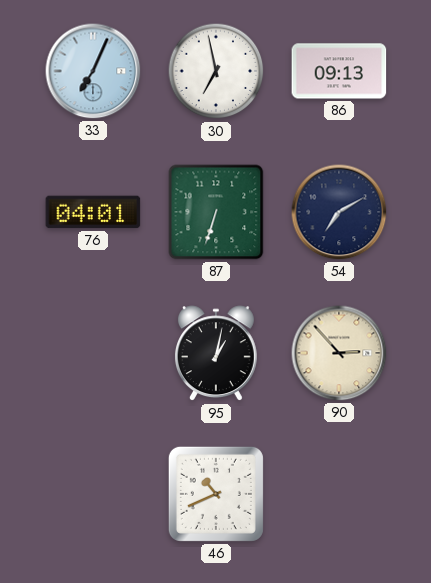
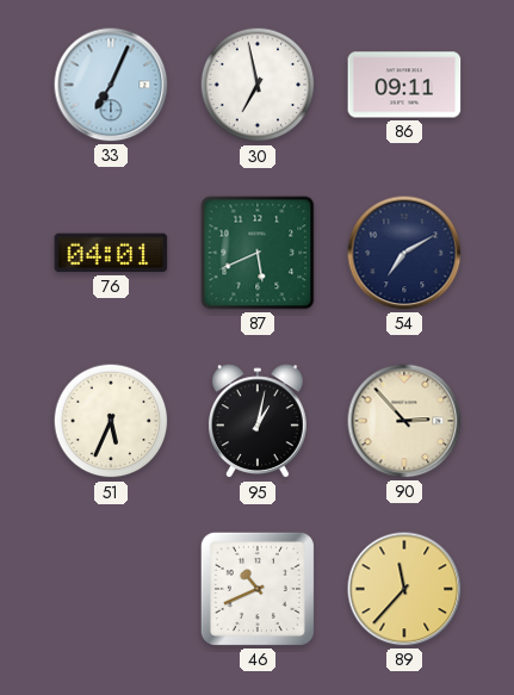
86: 09:13 -> 09:11
87: 6:33 -> 5:41
51: none -> 5:34
89: none -> 11:37
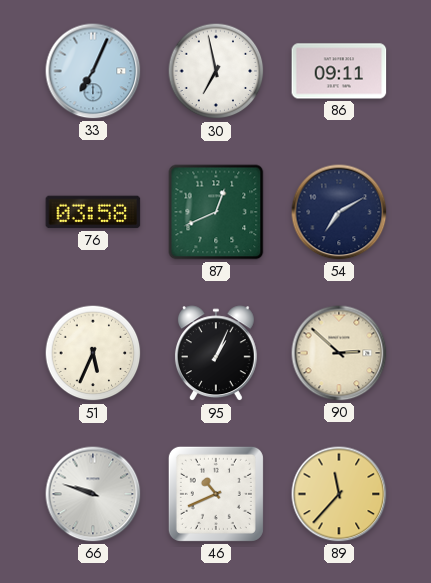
76: 04:01 -> 03:58
87: 5:41 -> 12:41
95: 1:02 -> 1:04
90: 2:53 -> 2:52
66: none -> 9:48
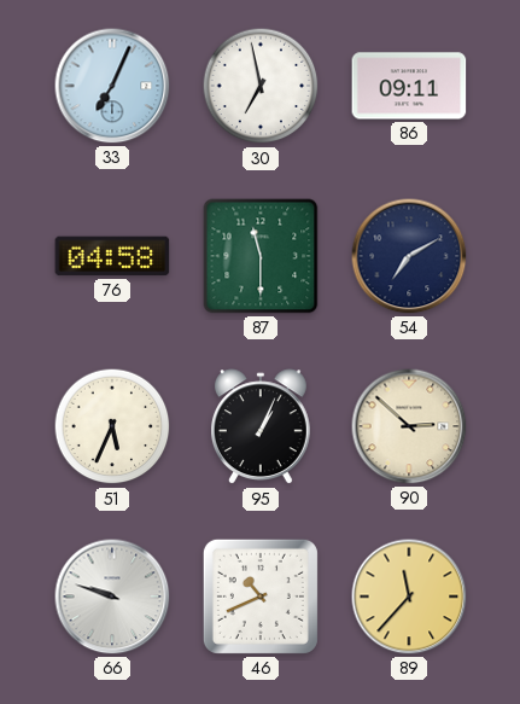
76: 03:58 -> 04:58
87: 12:41 -> 11:30
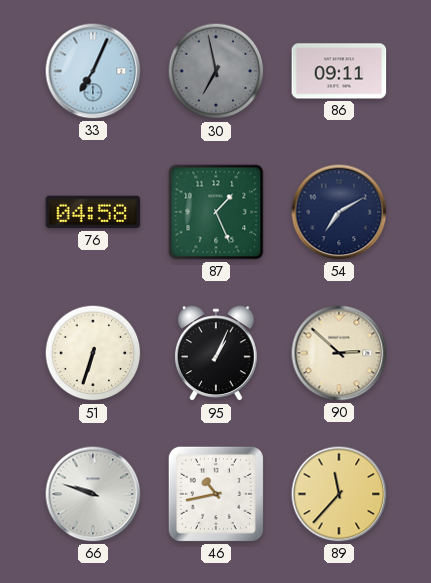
30 dial: white -> grey
87: 11:30 -> 1:26
51: 5:34 -> 6:33
46: 10:41 -> 10:43
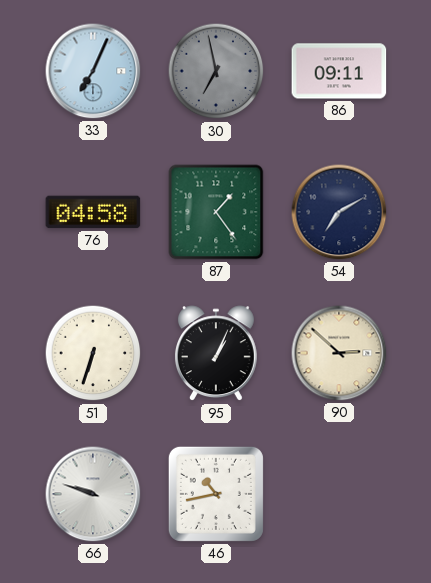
87: 1:26 -> 1:24
89: 11:37 -> none
